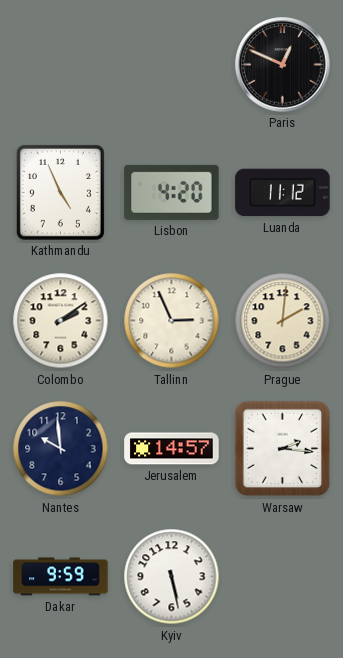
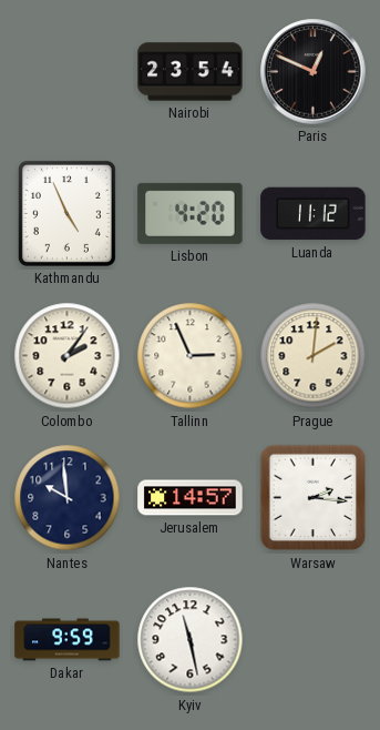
Nairobi: none -> 23:54
Colombo: 2:09 -> 2:06
Kyiv: 5:28 -> 11:28
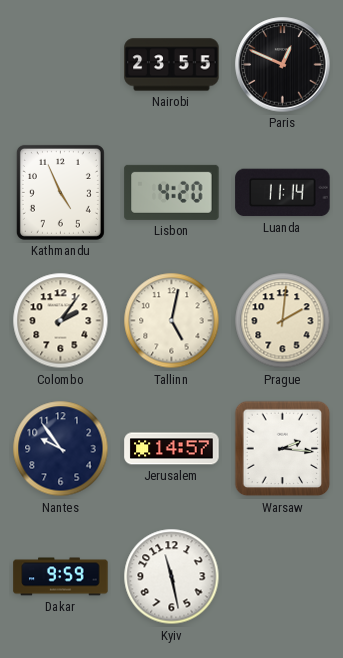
Nairobi: 23:54 -> 23:55
Luanda: 11:12 -> 11:14
Tallinn: 2:56 -> 5:02
Nantes: 9:59 -> 9:54
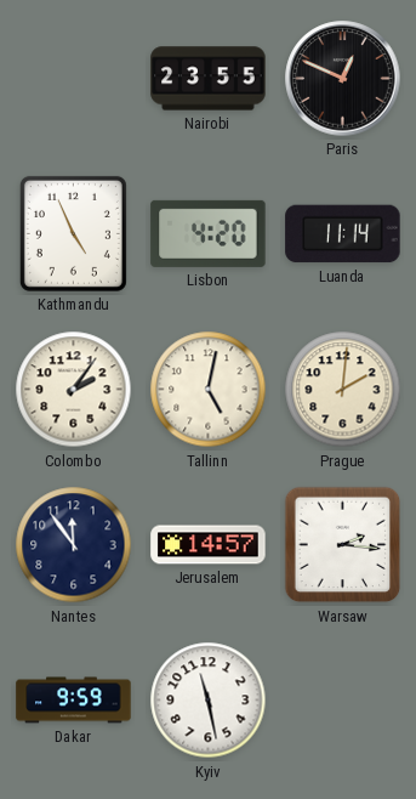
Nantes: 9:54 -> 11:54
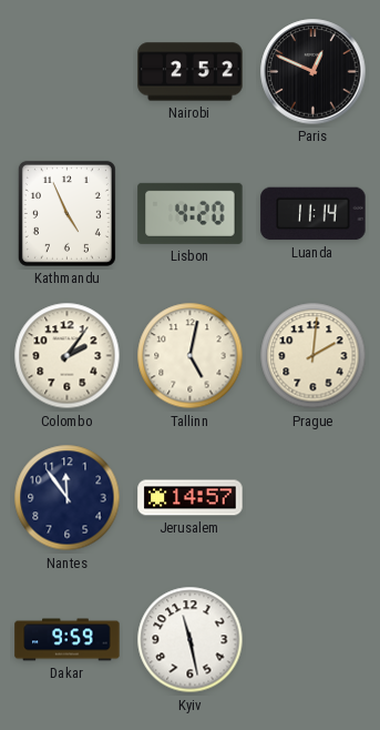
Nairobi: 23:55 -> 2:52
Warsaw: 2:16 -> none
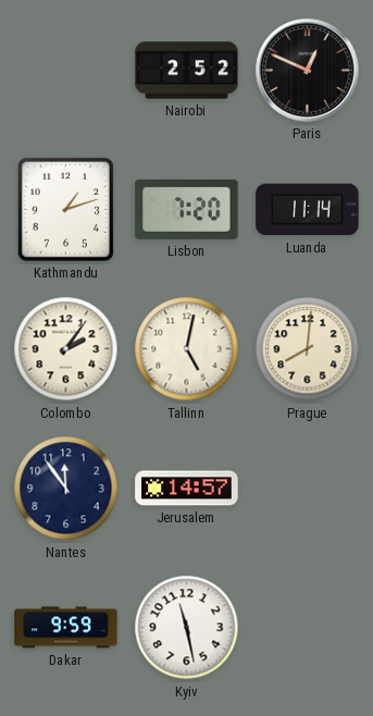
Kathmandu: 4:56 -> 1:12
Lisbon: 4:20 -> 7:20
Prague: 2:01 -> 8:01
